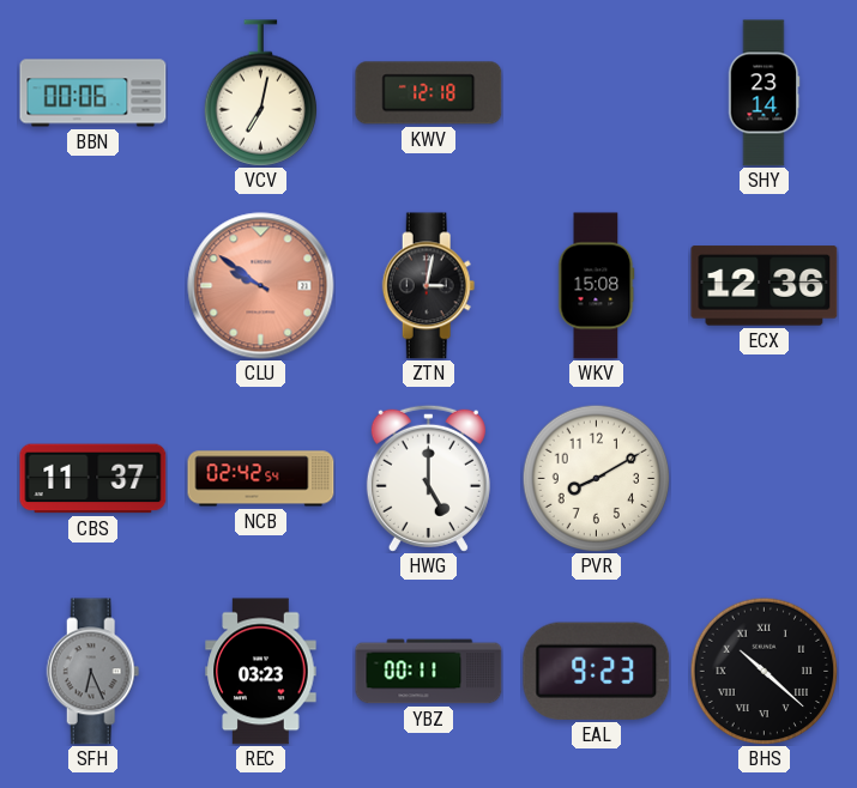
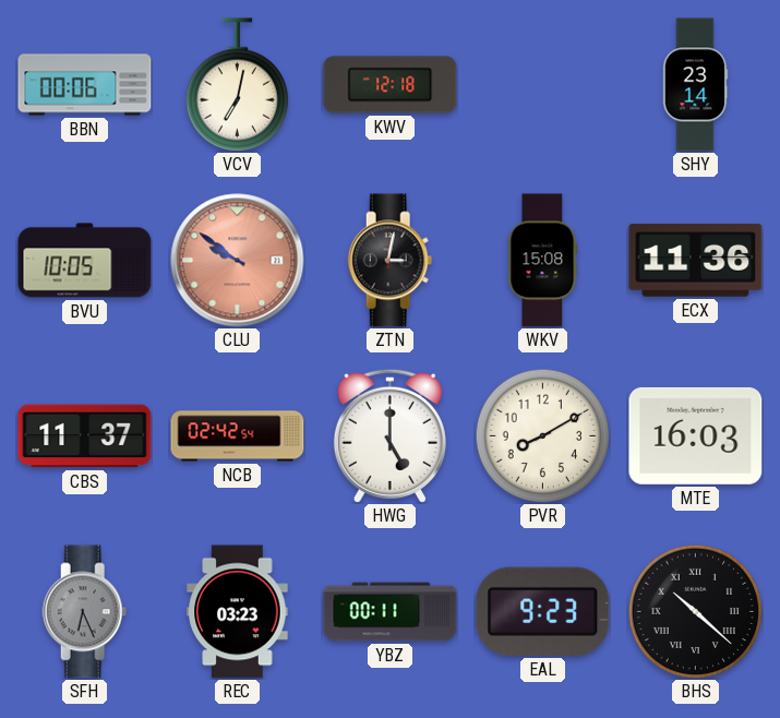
BVU: none -> 10:05
ECX: 12:36 -> 11:36
MTE: none -> 16:03
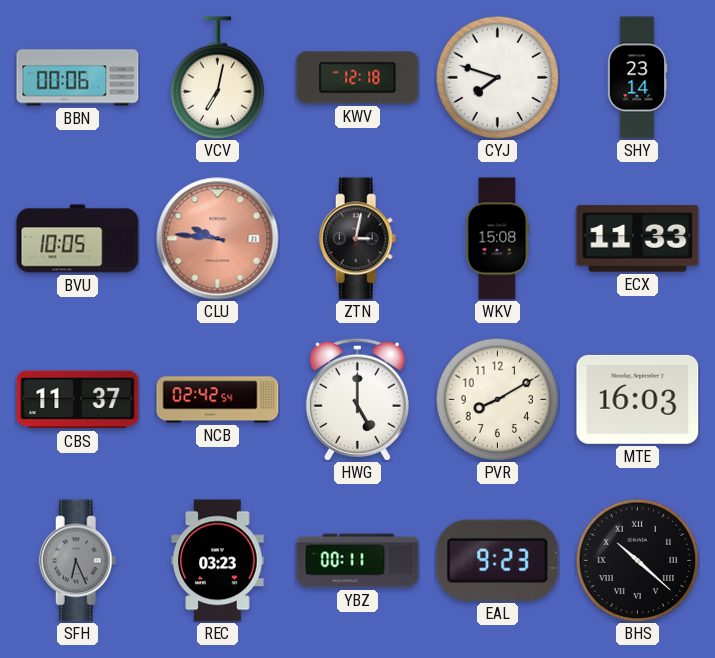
CYJ: none -> 7:48
CLU: 9:51 -> 9:46
ECX: 11:36 -> 11:33
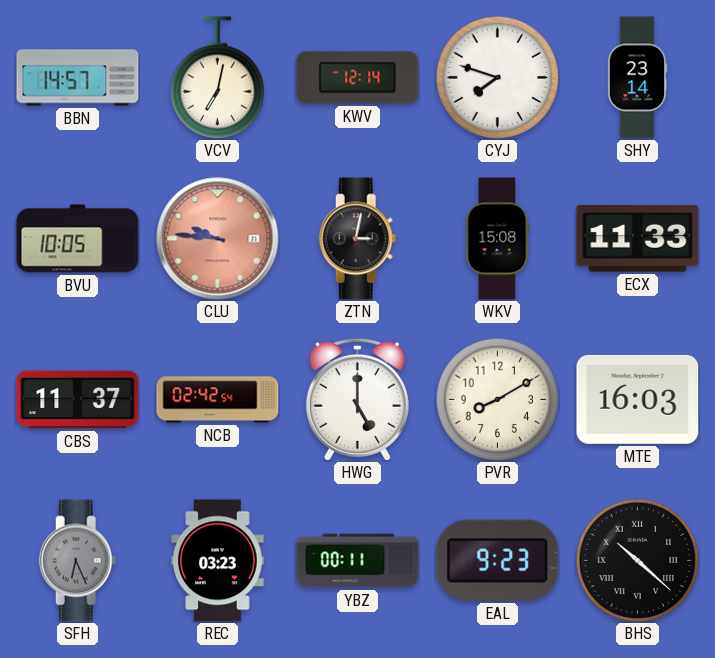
BBN: 00:06 -> 14:57
KWV: 12:18 -> 12:14
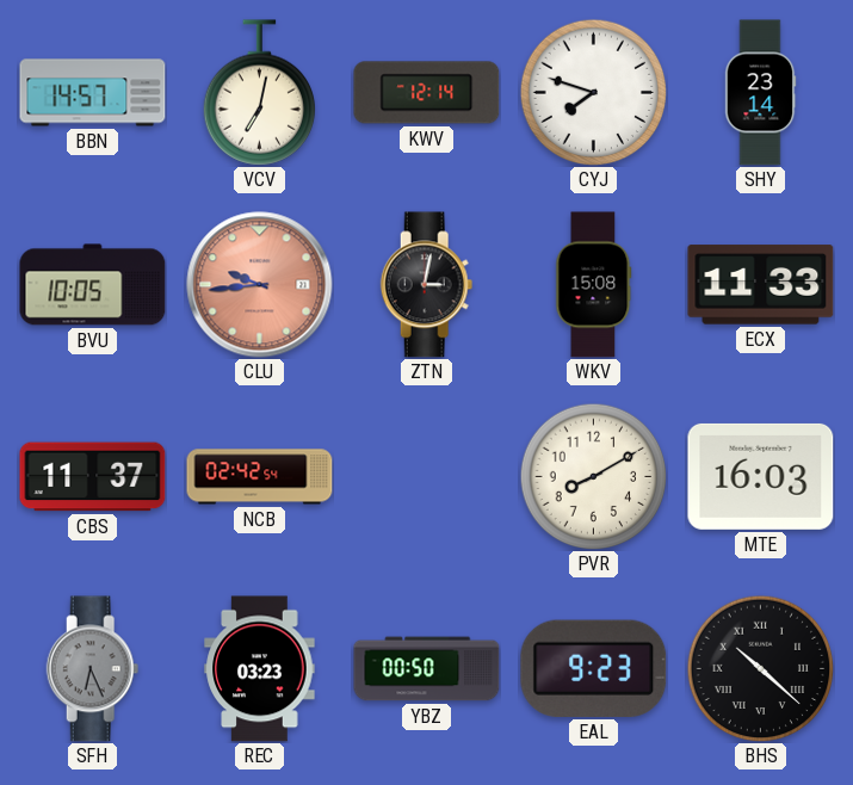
CLU: 9:46 -> 9:44
HWG: 5:00 -> none
YBZ: 00:11 -> 00:50
